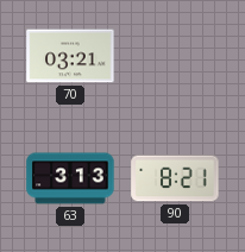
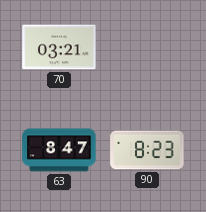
63: 3:13 -> 8:47
90: 8:21 -> 8:23
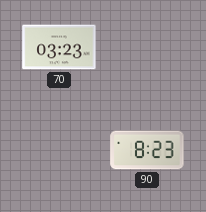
70: 03:21 -> 03:23
63: 8:47 -> none
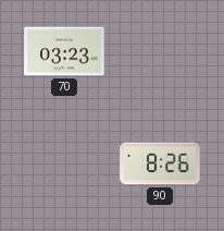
90: 8:23 -> 8:26
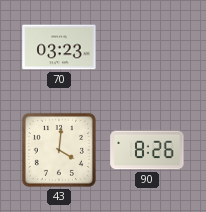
43: none -> 4:01
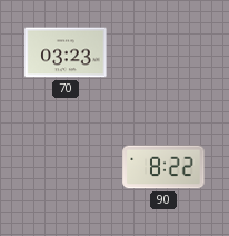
43: 4:01 -> none
90: 8:26 -> 8:22
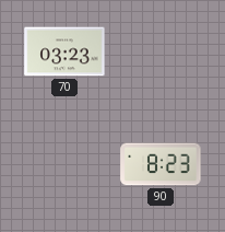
90: 8:22 -> 8:23
